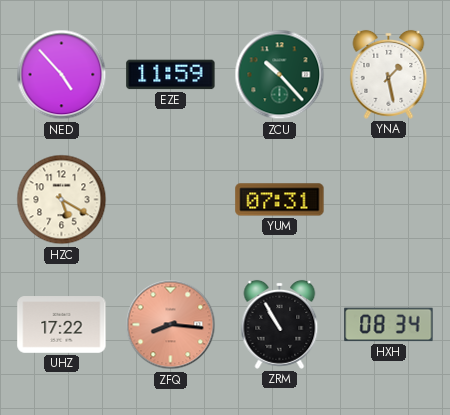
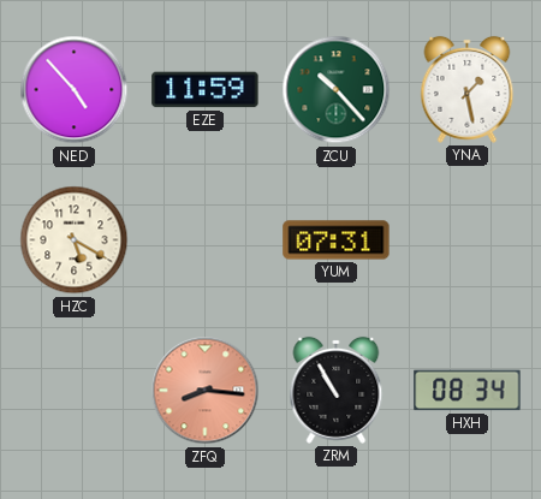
UHZ: 17:22 -> none
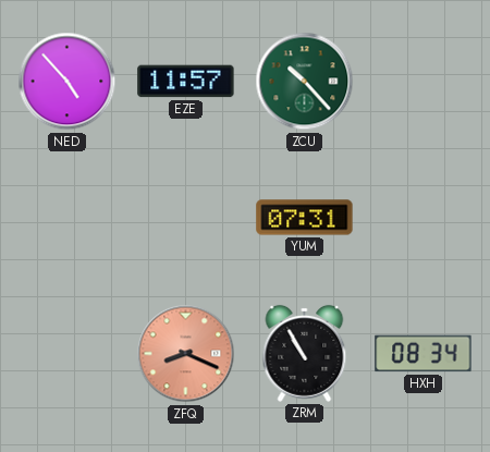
EZE: 11:59 -> 11:57
YNA: 1:28 -> none
HZC: 5:20 -> none
ZFQ: 8:16 -> 8:19
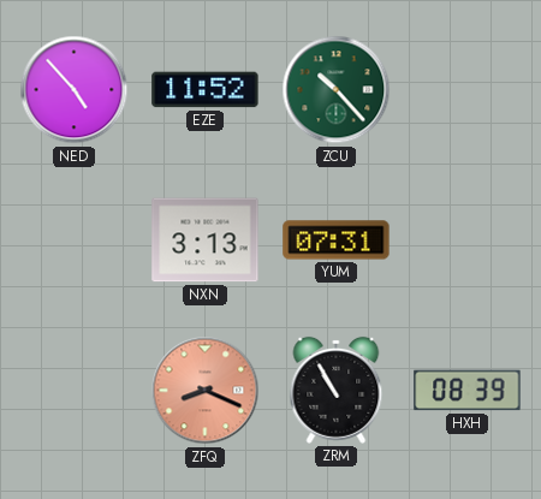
EZE: 11:57 -> 11:52
NXN: none -> 3:13
HXH: 08:34 -> 08:39
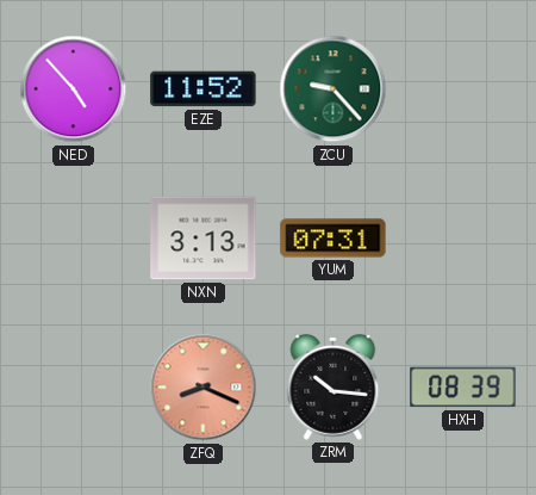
ZCU: 10:23 -> 9:23
ZRM: 10:55 -> 10:16
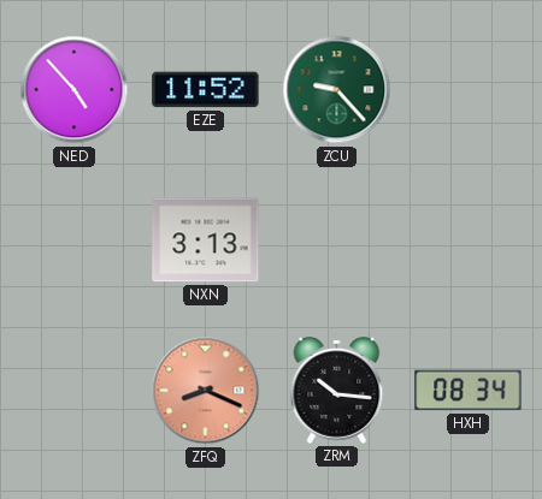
YUM: 07:31 -> none
HXH: 08:39 -> 08:34
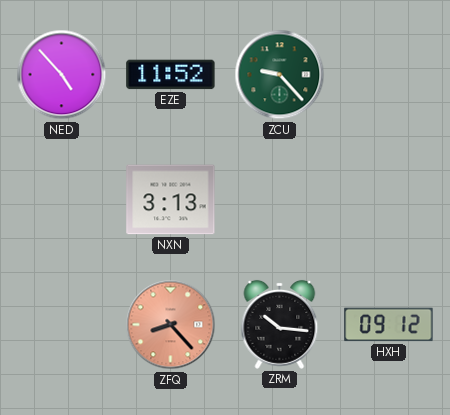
ZFQ: 8:19 -> 8:23
HXH: 08:34 -> 09:12
